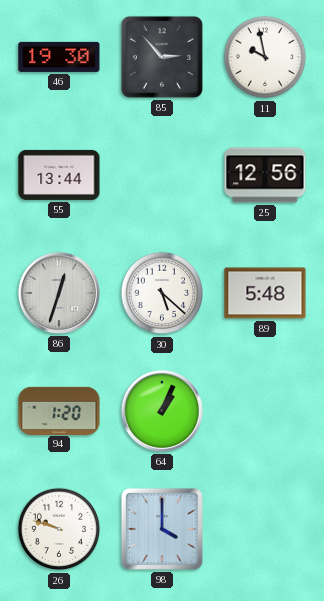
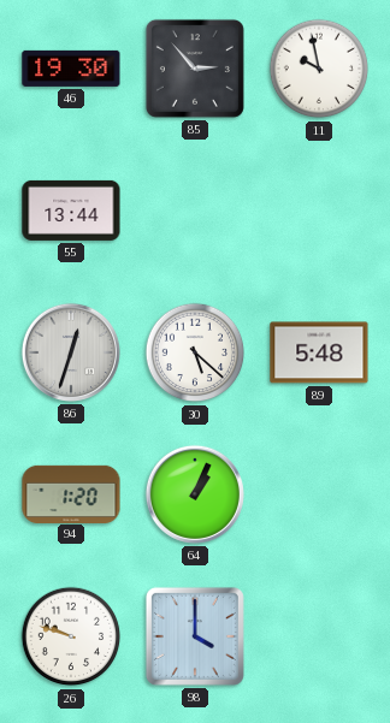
25: 12:56 -> none
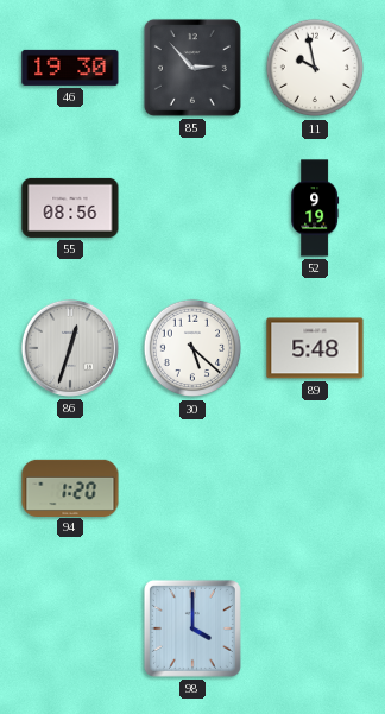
55: 13:44 -> 08:56
52: none -> 9:19
64: 1:04 -> none
26: 9:48 -> none
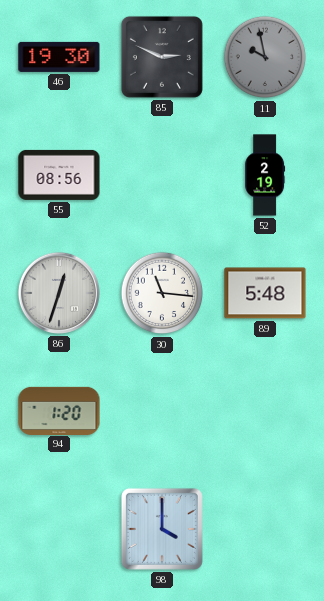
85: 2:53 -> 2:49
11 dial: white -> grey
52: 9:19 -> 2:19
30: 5:22 -> 11:16
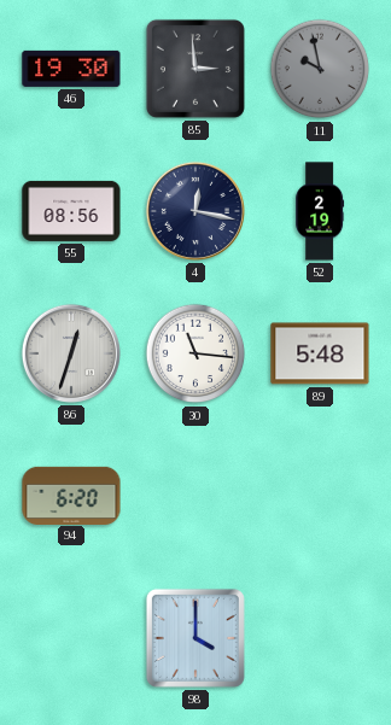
85: 2:49 -> 2:59
4: none -> 12:17
94: 1:20 -> 6:20
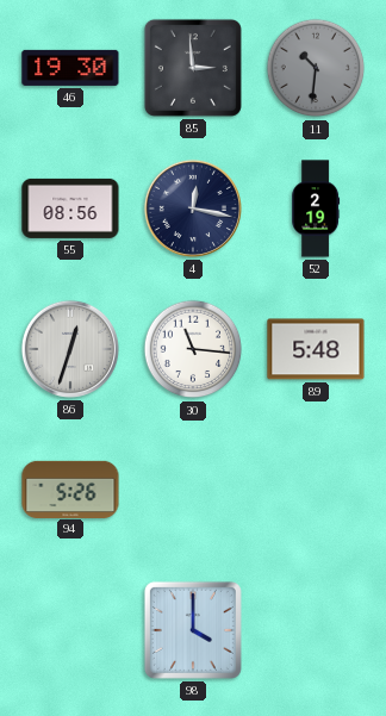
11: 9:58 -> 10:31
94: 6:20 -> 5:26
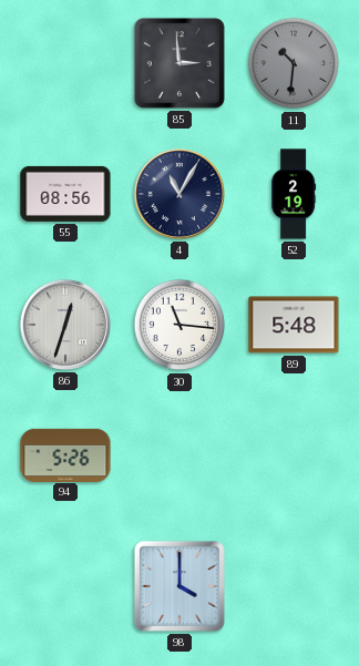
46: 19:30 -> none
4: 12:17 -> 11:05
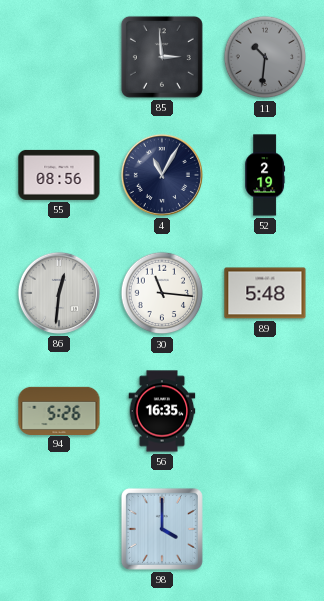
86: 12:33 -> 12:31
56: none -> 16:35
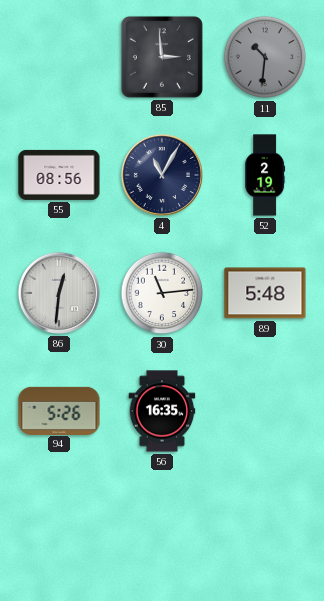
30: 11:16 -> 11:14
98: 4:00 -> none
